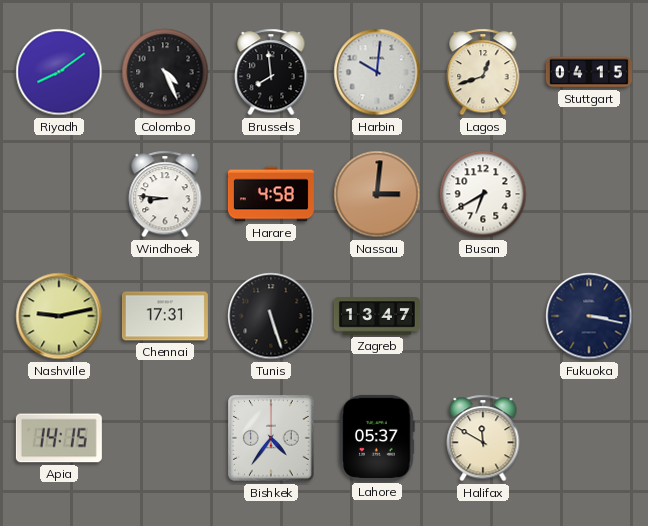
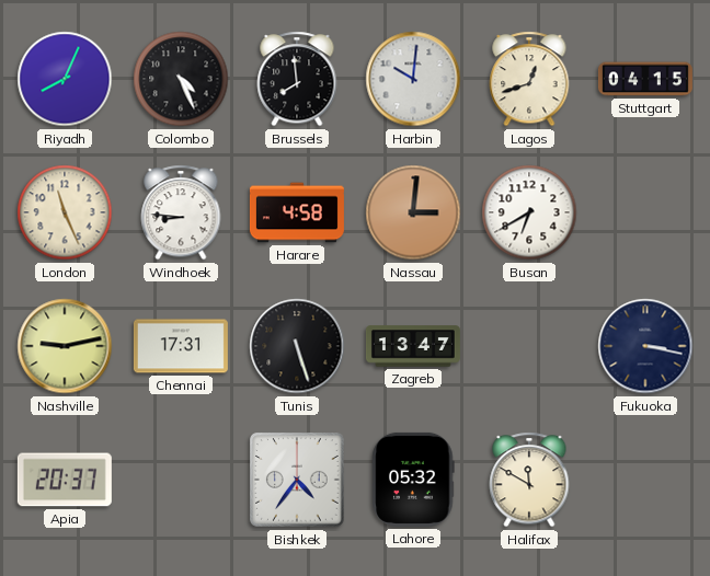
Riyadh: 8:09 -> 8:04
London: none -> 11:26
Apia: 14:15 -> 20:37
Lahore: 05:37 -> 05:32
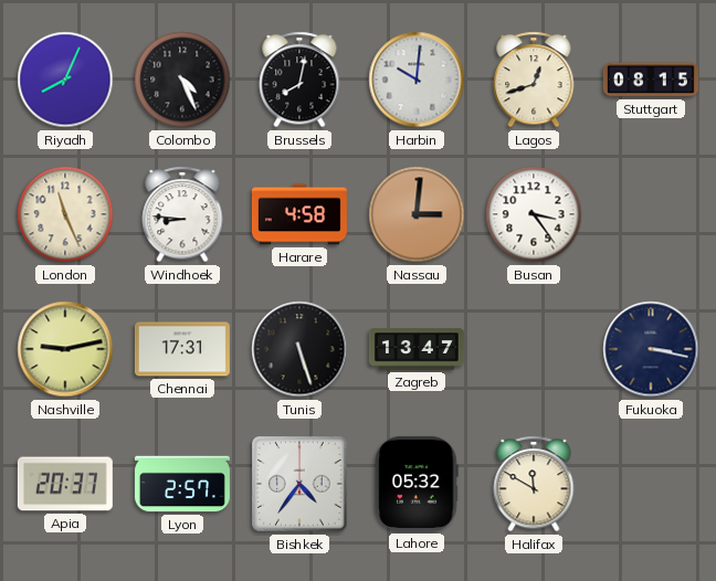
Brussels: 7:59 -> 8:02
Stuttgart: 04:15 -> 08:15
Busan: 6:40 -> 3:24
Lyon: none -> 2:57
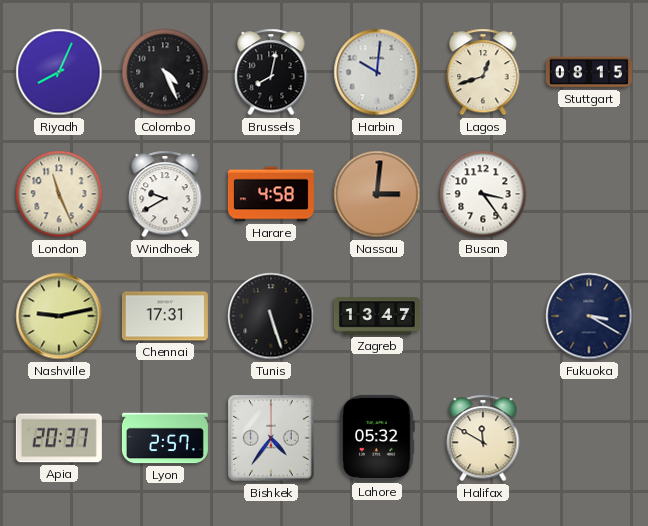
Windhoek: 8:46 -> 9:40
Fukuoka: 3:17 -> 3:20
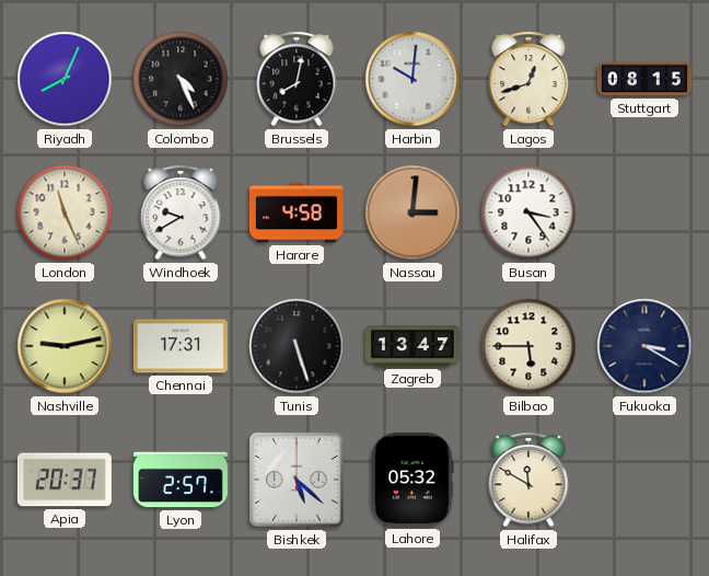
Bilbao: none -> 5:45
Bishkek: 4:36 -> 5:22
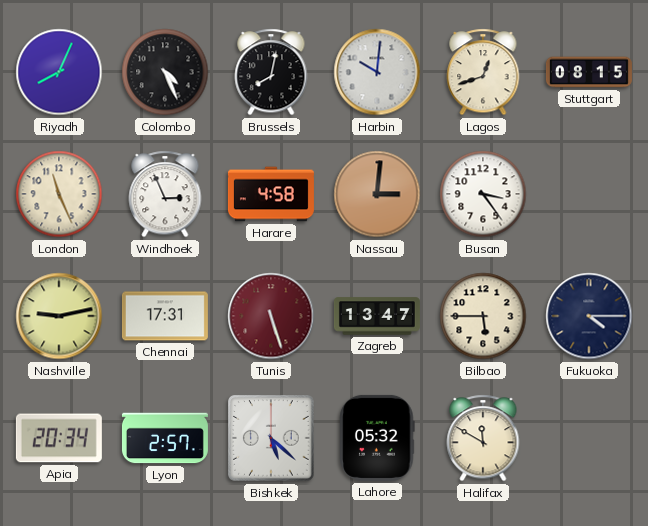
Windhoek: 9:40 -> 2:56
Tunis dial: black -> burgundy
Fukuoka: 3:20 -> 4:15
Apia: 20:37 -> 20:34
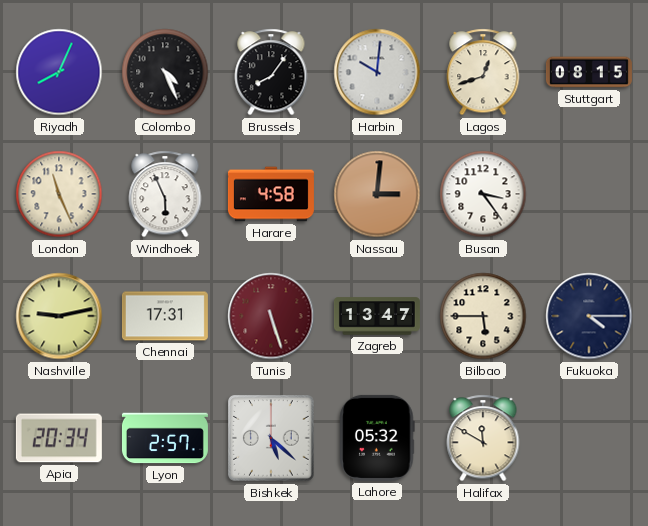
Brussels: 8:02 -> 8:06
Windhoek: 2:56 -> 5:56
